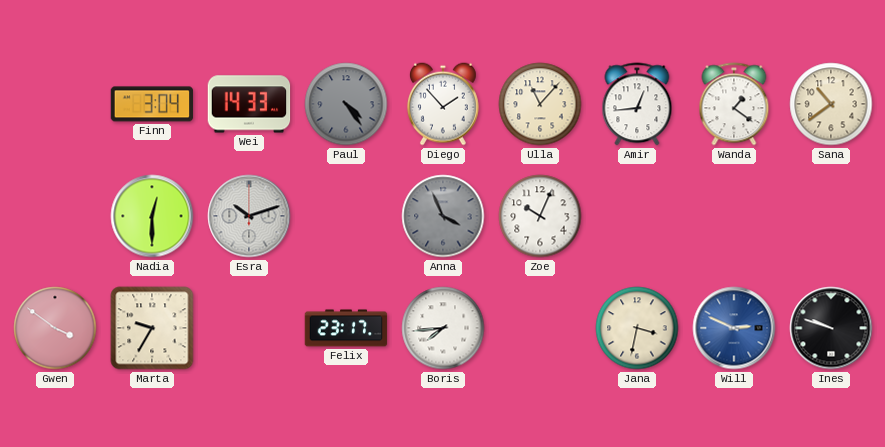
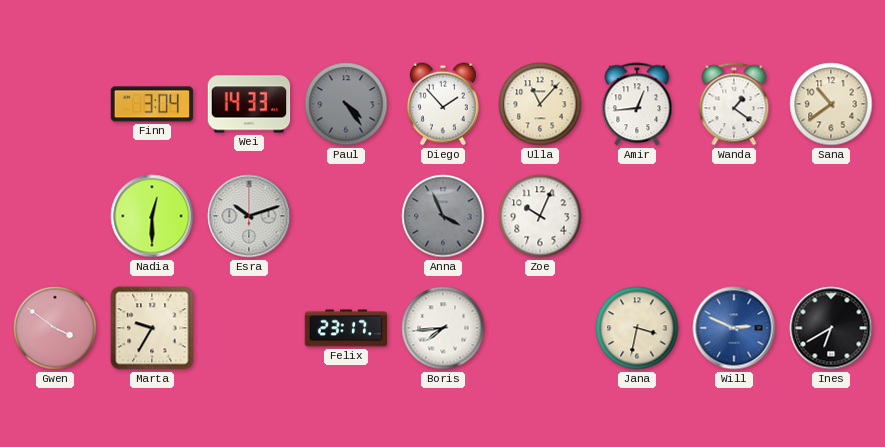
Ines: 9:48 -> 6:40
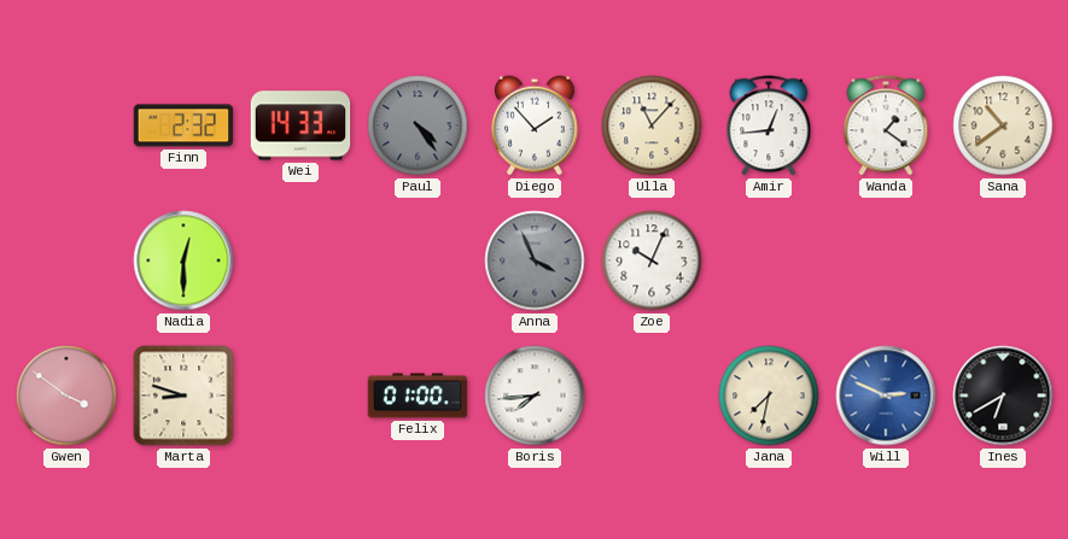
Finn: 3:04 -> 2:32
Esra: 10:12 -> none
Marta: 9:35 -> 8:48
Felix: 23:17 -> 01:00
Jana: 3:32 -> 7:32
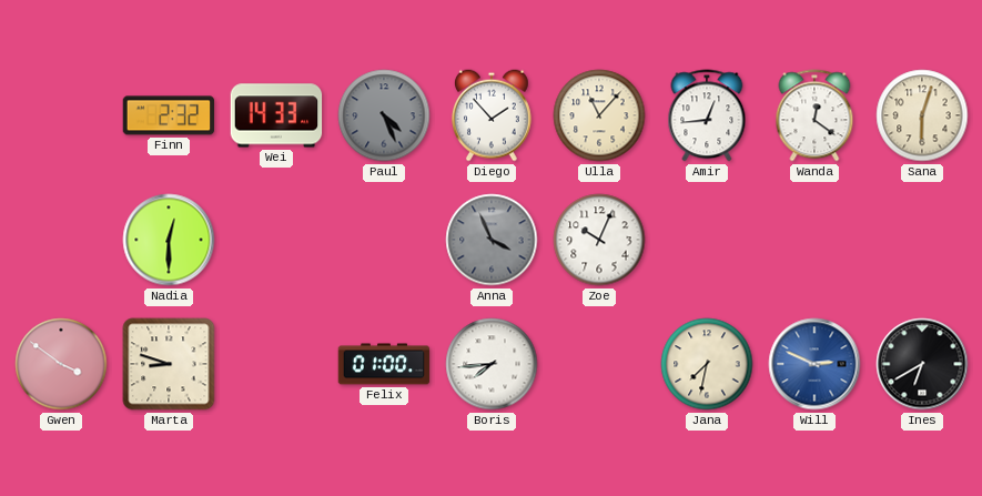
Paul: 4:24 -> 4:26
Wanda: 1:21 -> 12:21
Sana: 10:39 -> 6:03
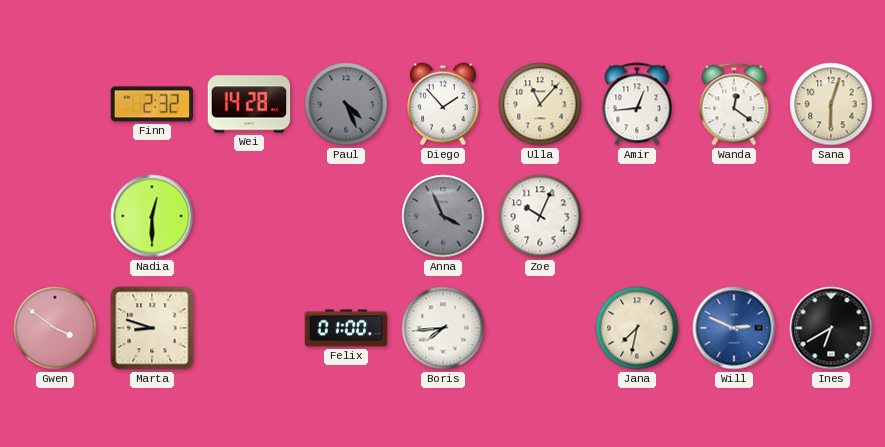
Wei: 14:33 -> 14:28
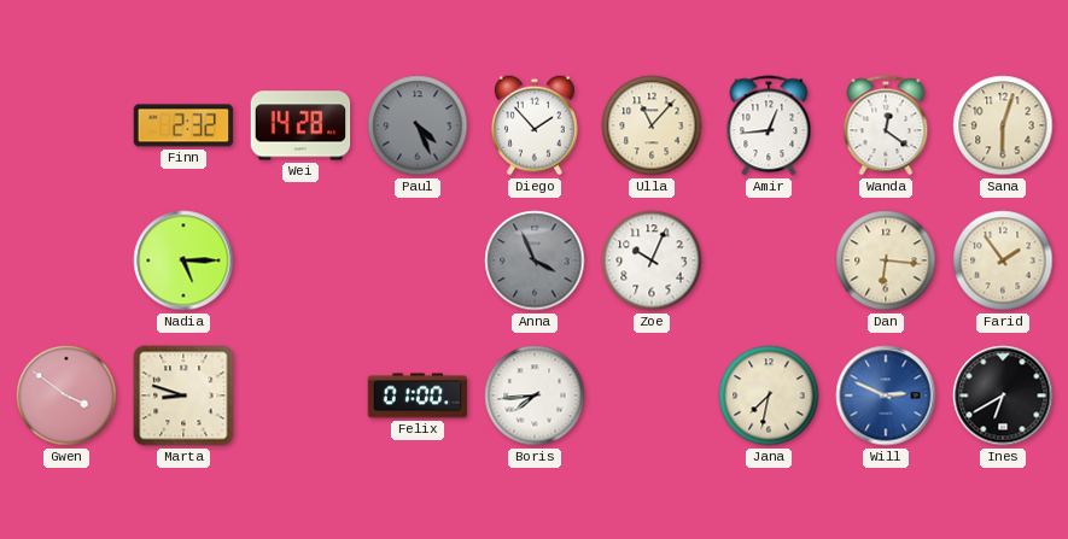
Nadia: 12:30 -> 5:15
Dan: none -> 6:16
Farid: none -> 1:54
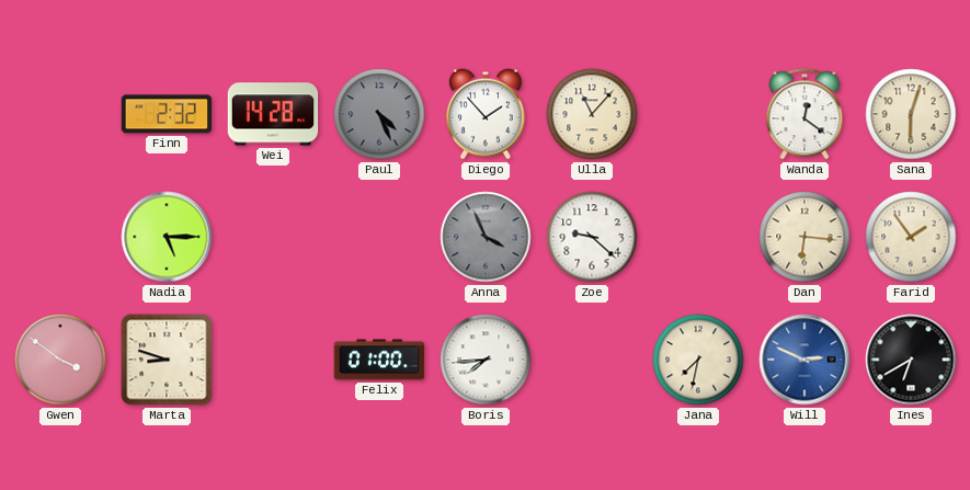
Amir: 12:44 -> none
Zoe: 10:04 -> 9:22
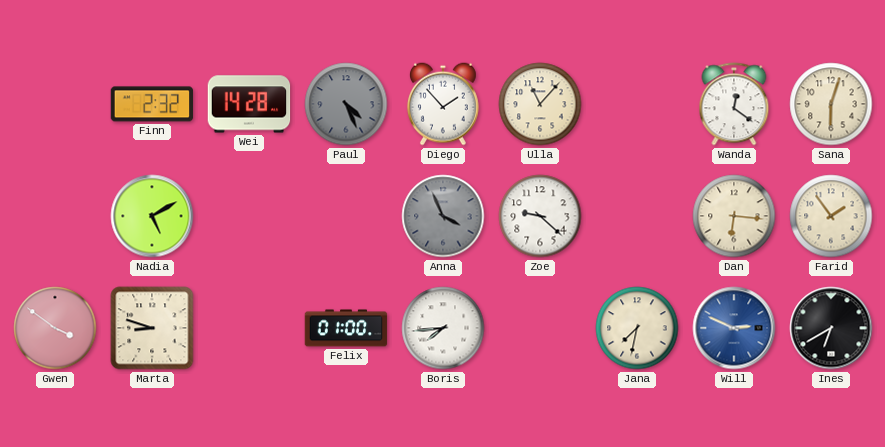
Nadia: 5:15 -> 5:10
